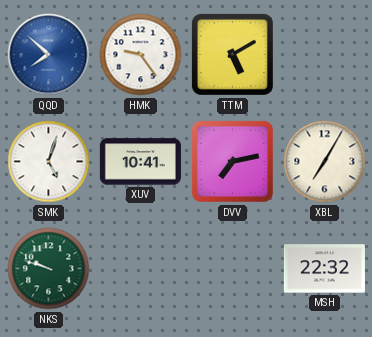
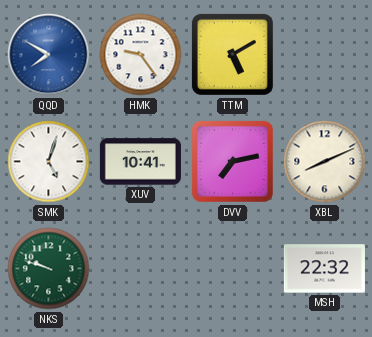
QQD: 7:52 -> 7:50
XBL: 7:05 -> 8:11
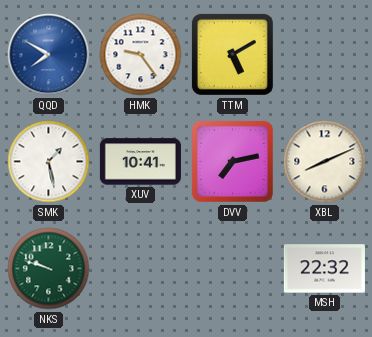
SMK: 5:03 -> 1:28
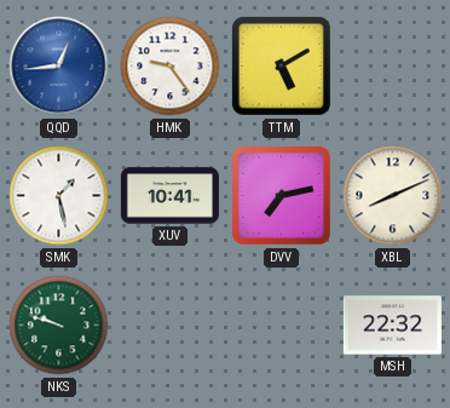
QQD: 7:50 -> 12:44
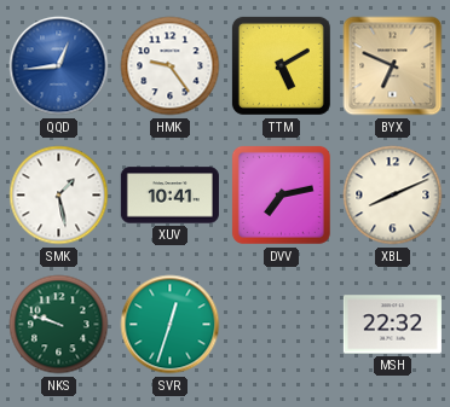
BYX: none -> 6:49
SVR: none -> 12:33
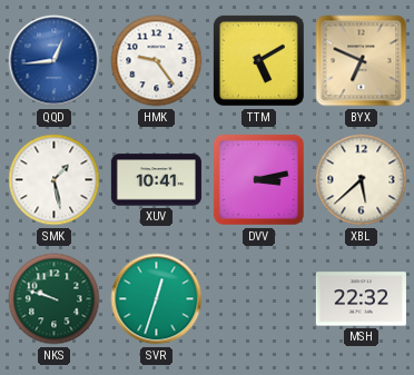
DVV: 7:13 -> 3:13
XBL: 8:11 -> 5:38
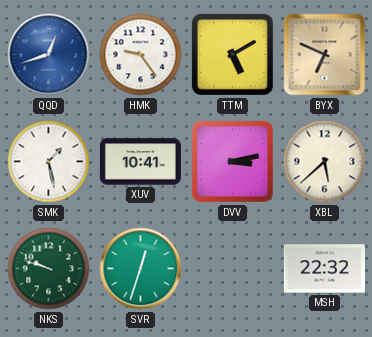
QQD: 12:44 -> 12:42
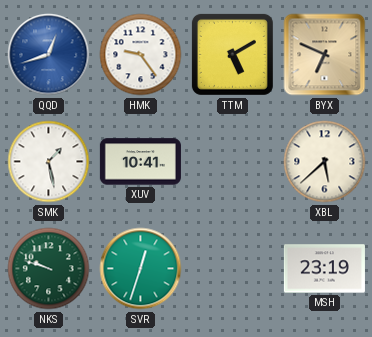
DVV: 3:13 -> none
MSH: 22:32 -> 23:19
